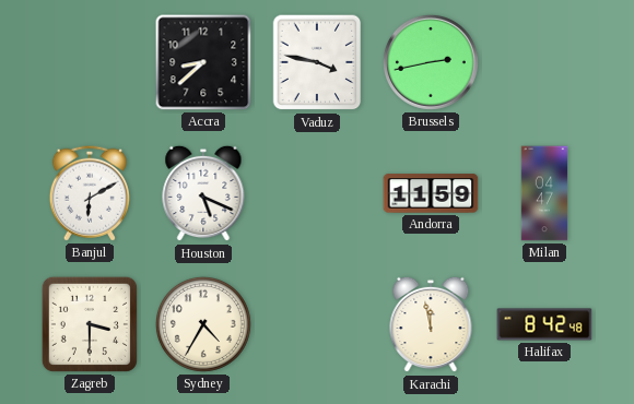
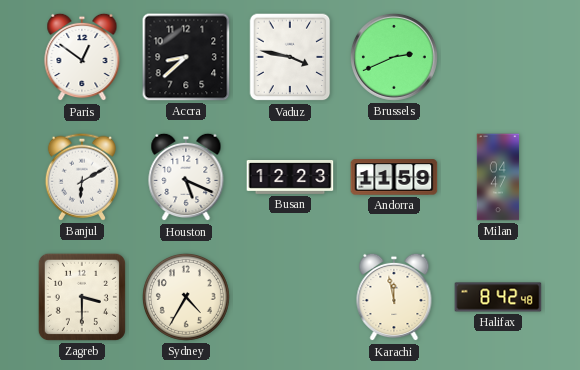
Paris: none -> 12:51
Brussels: 2:43 -> 2:41
Busan: none -> 12:23
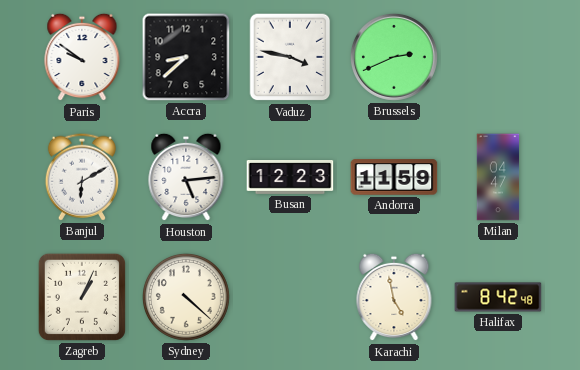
Paris: 12:51 -> 9:51
Houston: 5:19 -> 5:14
Zagreb: 3:30 -> 1:04
Sydney: 4:35 -> 4:22
Karachi: 11:58 -> 4:58
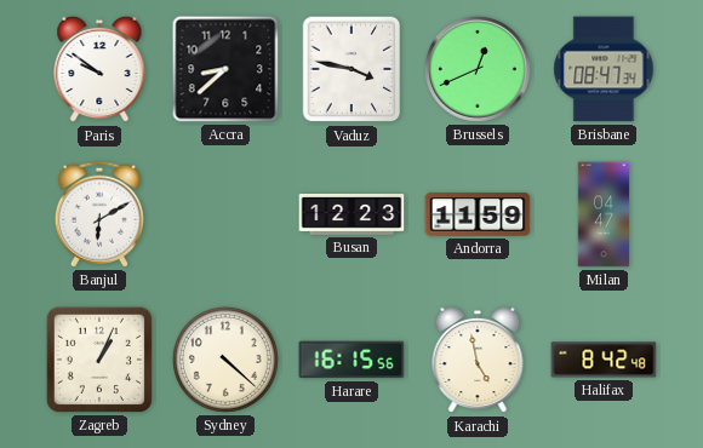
Brussels: 2:41 -> 12:41
Brisbane: none -> 08:47
Houston: 5:14 -> none
Harare: none -> 16:15
